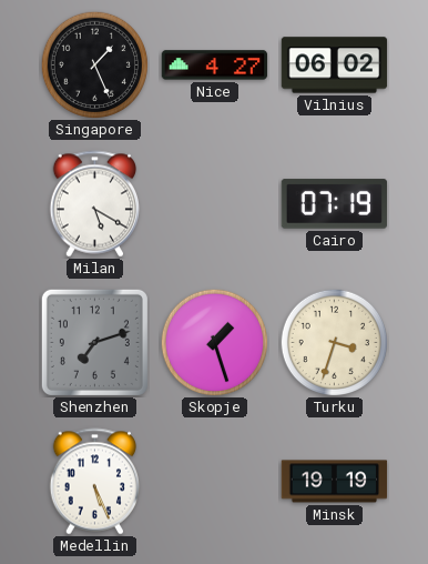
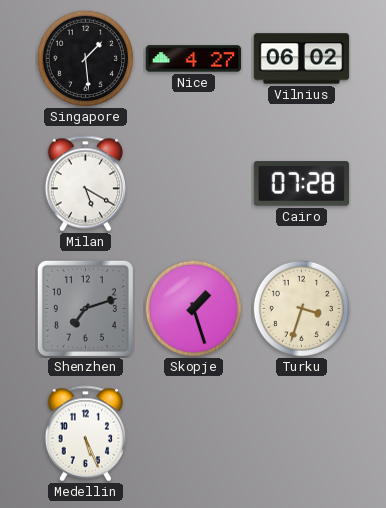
Singapore: 1:26 -> 1:29
Cairo: 07:19 -> 07:28
Minsk: 19:19 -> none
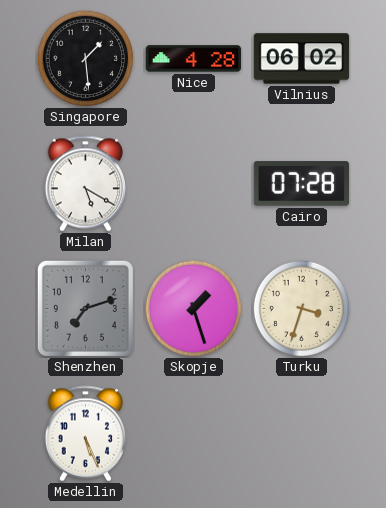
Nice: 4:27 -> 4:28
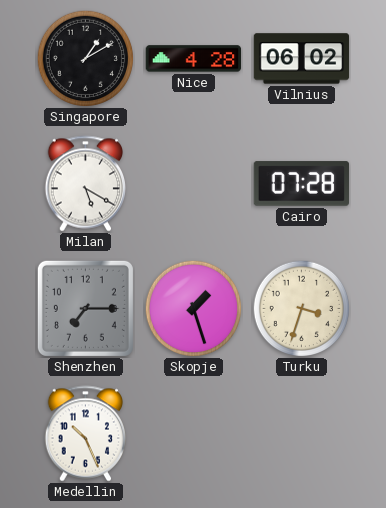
Singapore: 1:29 -> 1:10
Shenzhen: 7:12 -> 7:15
Medellin: 5:26 -> 10:26
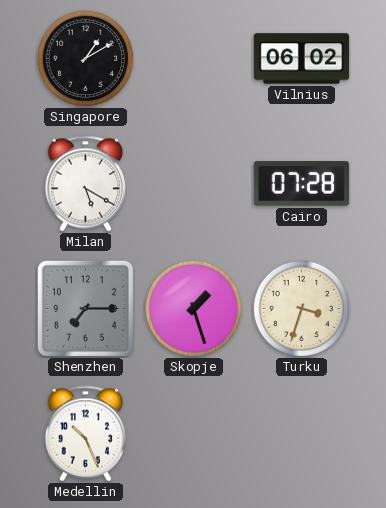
Nice: 4:28 -> none
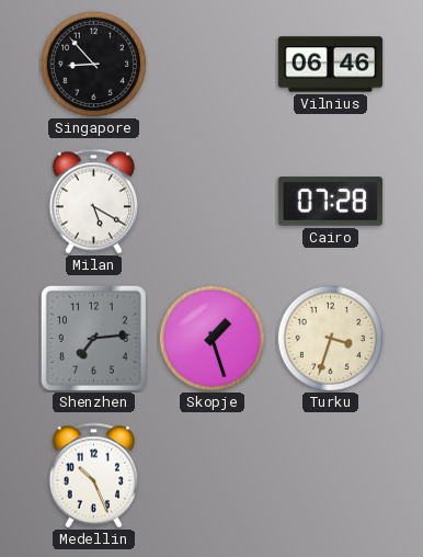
Singapore: 1:10 -> 8:53
Vilnius: 06:02 -> 06:46
Shenzhen: 7:15 -> 7:14
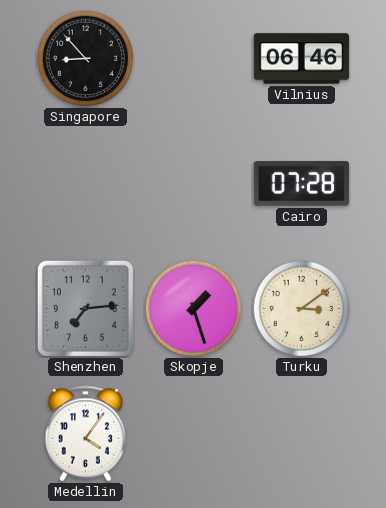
Milan: 5:20 -> none
Turku: 3:33 -> 3:09
Medellin: 10:26 -> 4:06
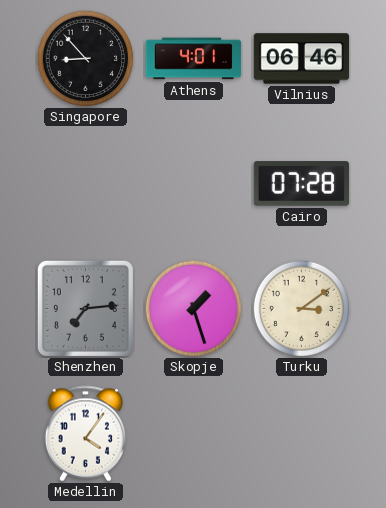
Athens: none -> 4:01
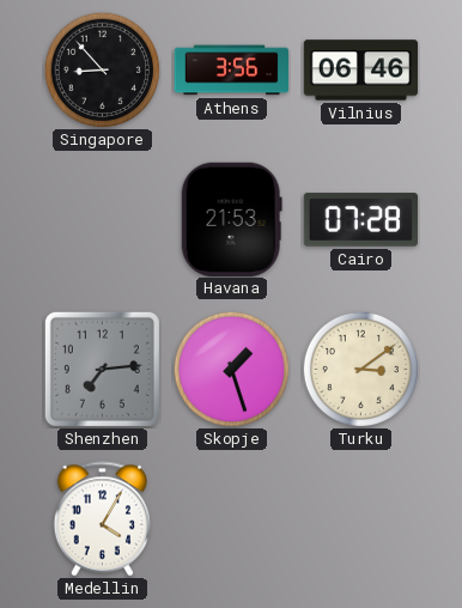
Athens: 4:01 -> 3:56
Havana: none -> 21:53
Medellin: 4:06 -> 4:05
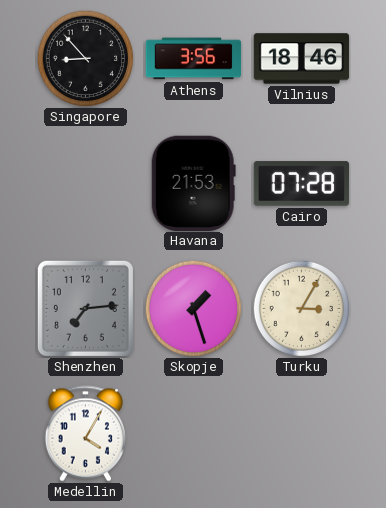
Vilnius: 06:46 -> 18:46
Turku: 3:09 -> 3:05
